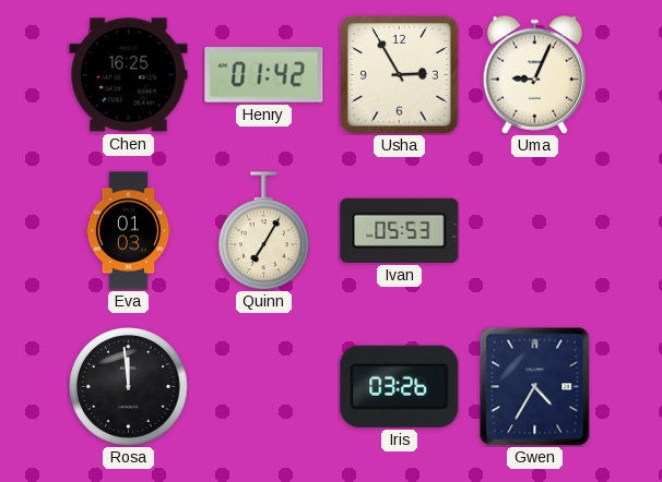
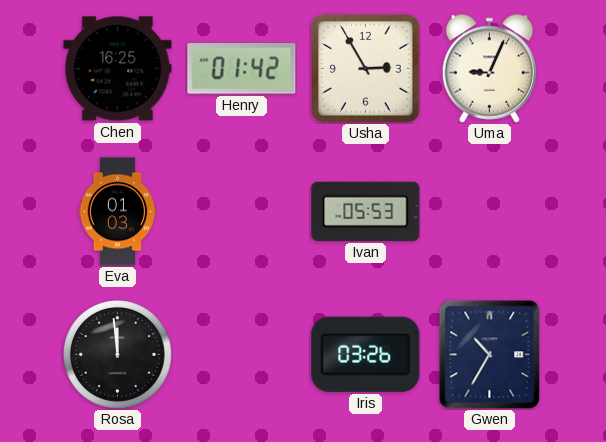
Quinn: 7:05 -> none
Gwen: 4:35 -> 10:35
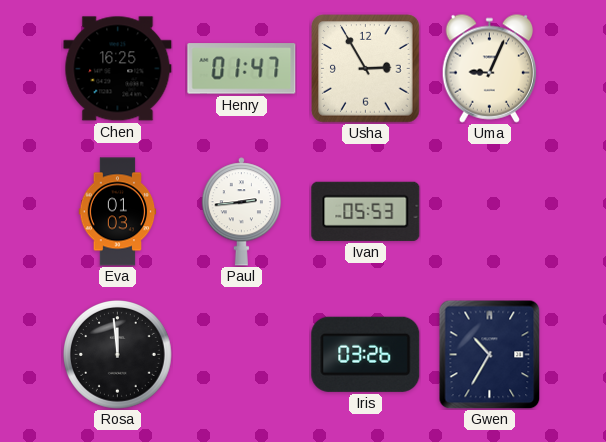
Henry: 01:42 -> 01:47
Paul: none -> 2:44
